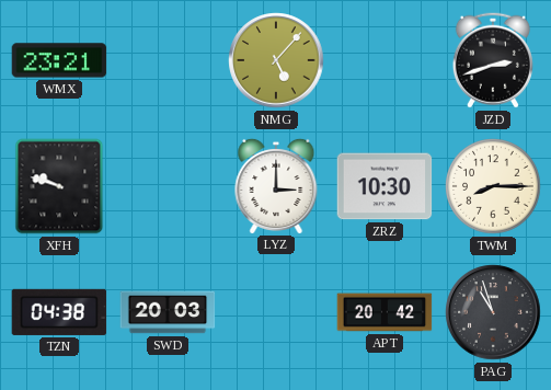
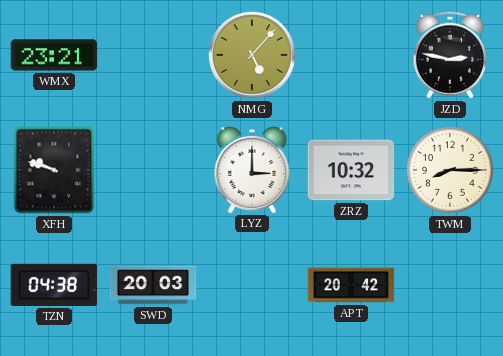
JZD: 2:42 -> 2:47
ZRZ: 10:30 -> 10:32
PAG: 10:57 -> none
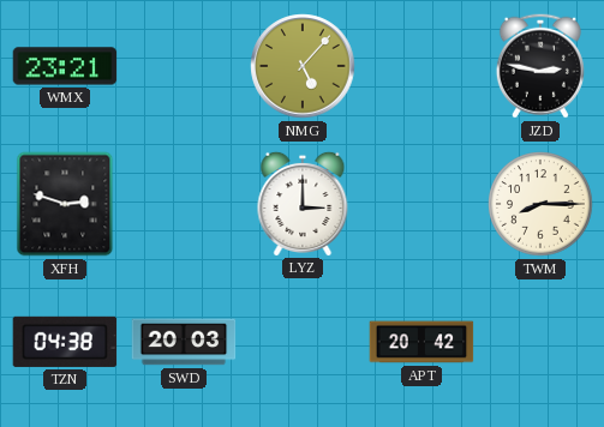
XFH: 9:48 -> 2:48
ZRZ: 10:32 -> none
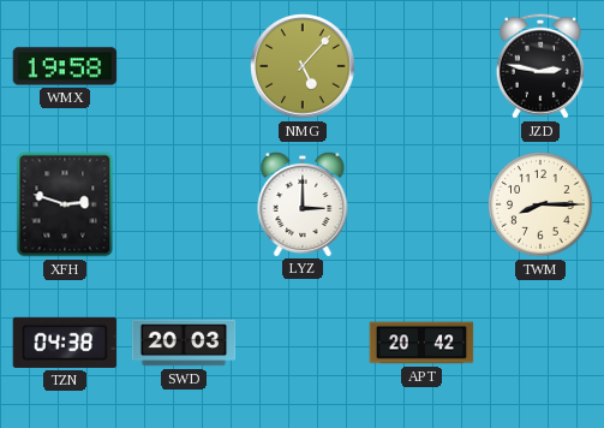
WMX: 23:21 -> 19:58
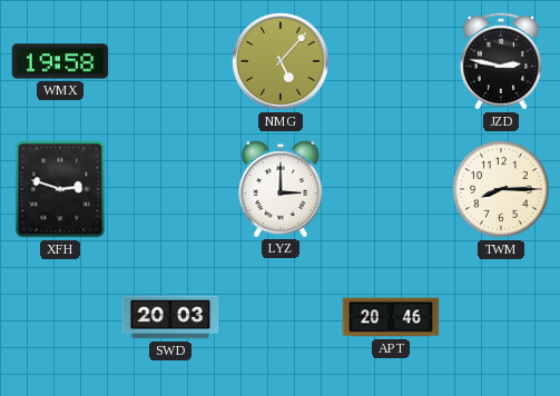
TZN: 04:38 -> none
APT: 20:42 -> 20:46
